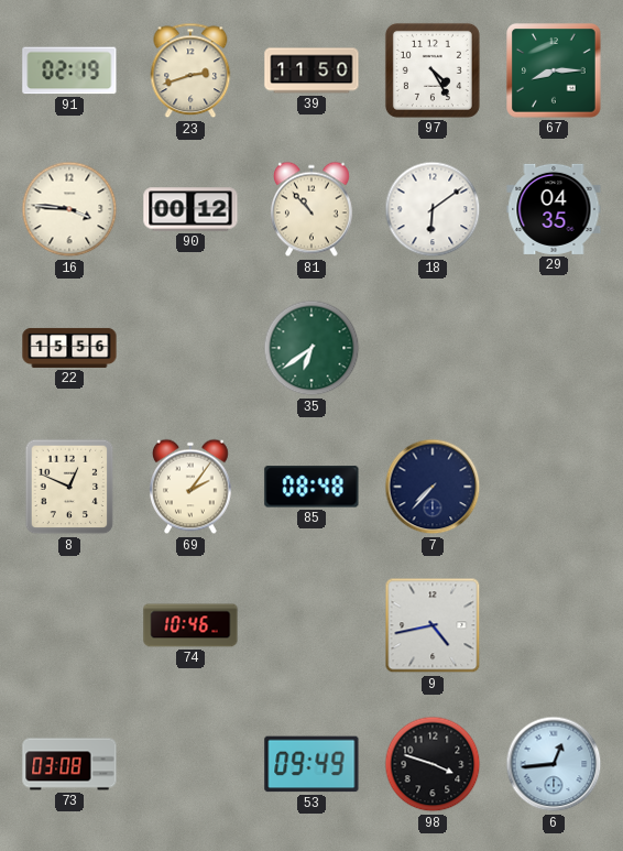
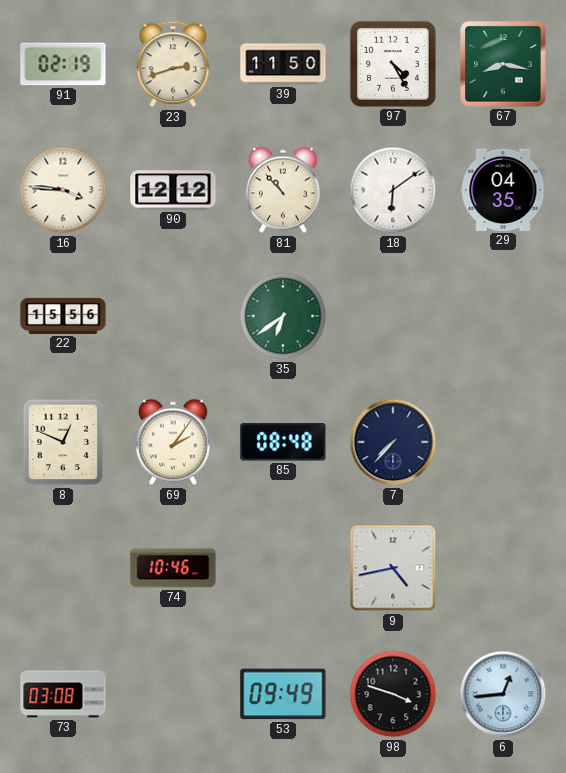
67: 8:15 -> 8:17
90: 00:12 -> 12:12
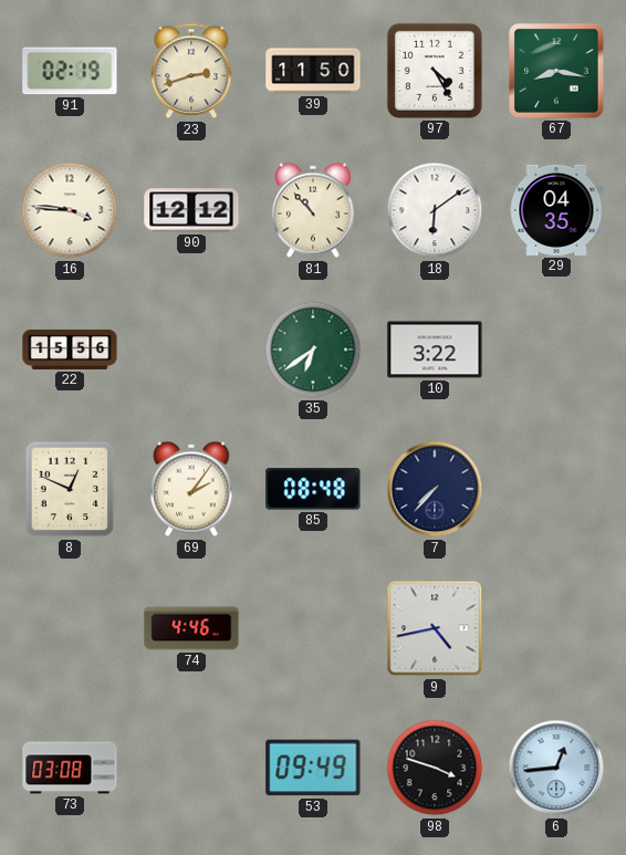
10: none -> 3:22
74: 10:46 -> 4:46
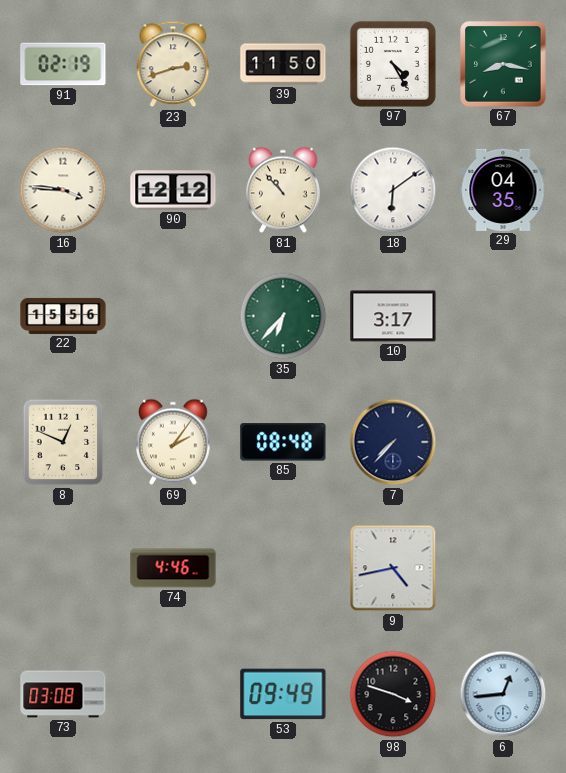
35: 6:39 -> 6:37
10: 3:22 -> 3:17
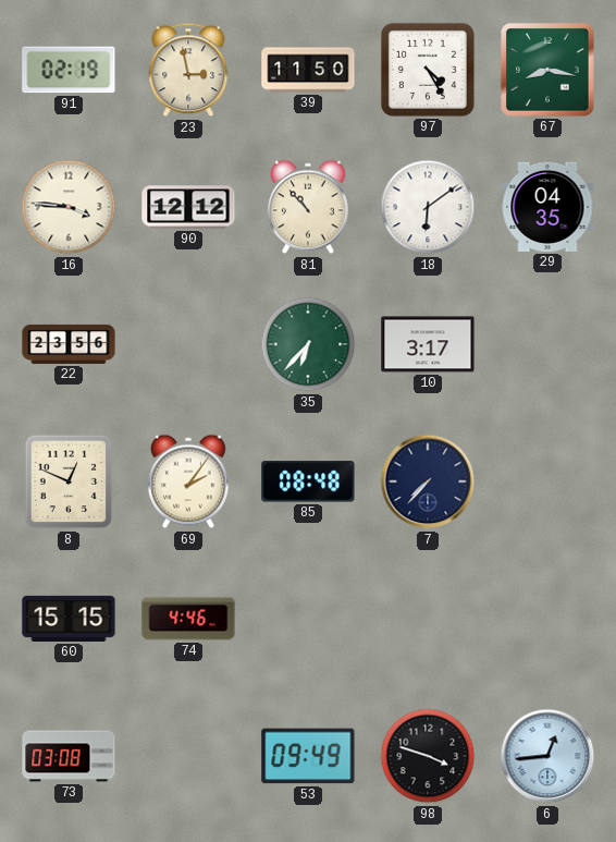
23: 2:42 -> 2:58
22: 15:56 -> 23:56
60: none -> 15:15
9: 4:43 -> none
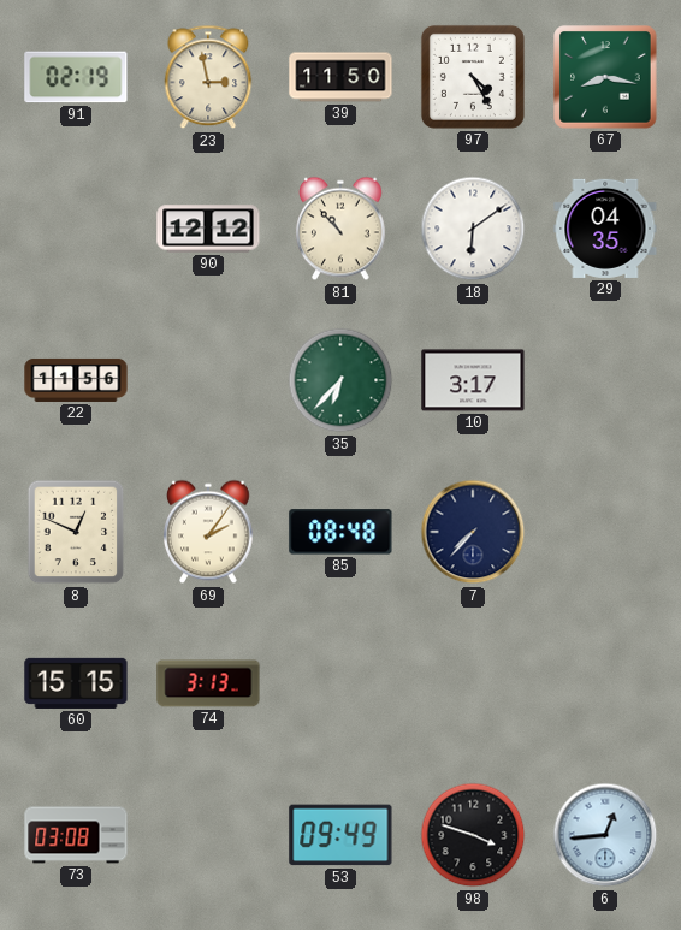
16: 3:46 -> none
22: 23:56 -> 11:56
74: 4:46 -> 3:13
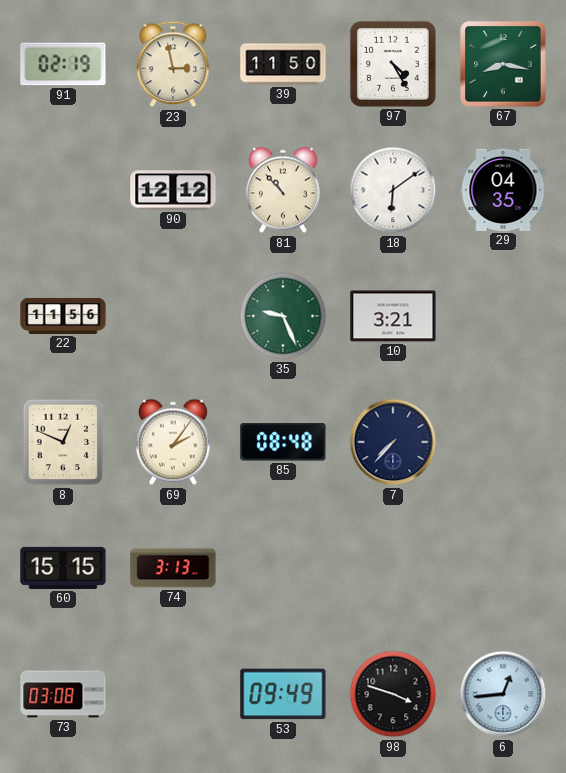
35: 6:37 -> 9:26
10: 3:17 -> 3:21
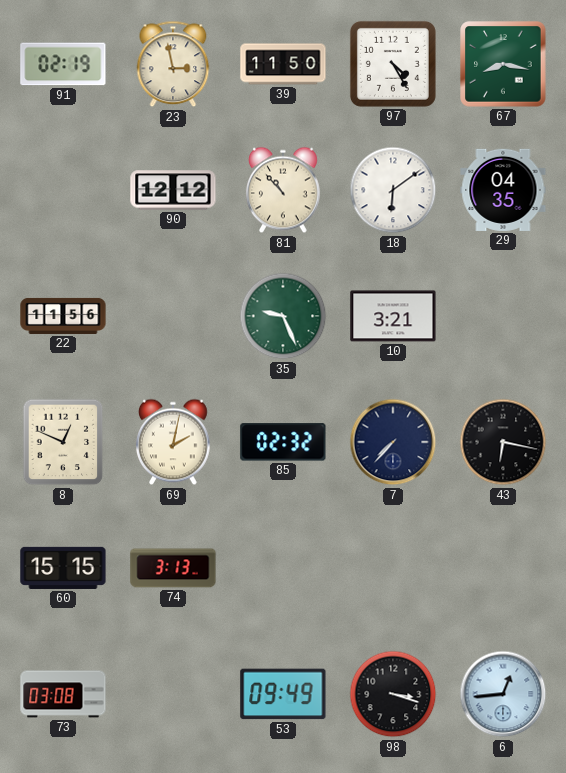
69: 2:06 -> 2:02
85: 08:48 -> 02:32
43: none -> 6:17
98: 3:48 -> 3:18
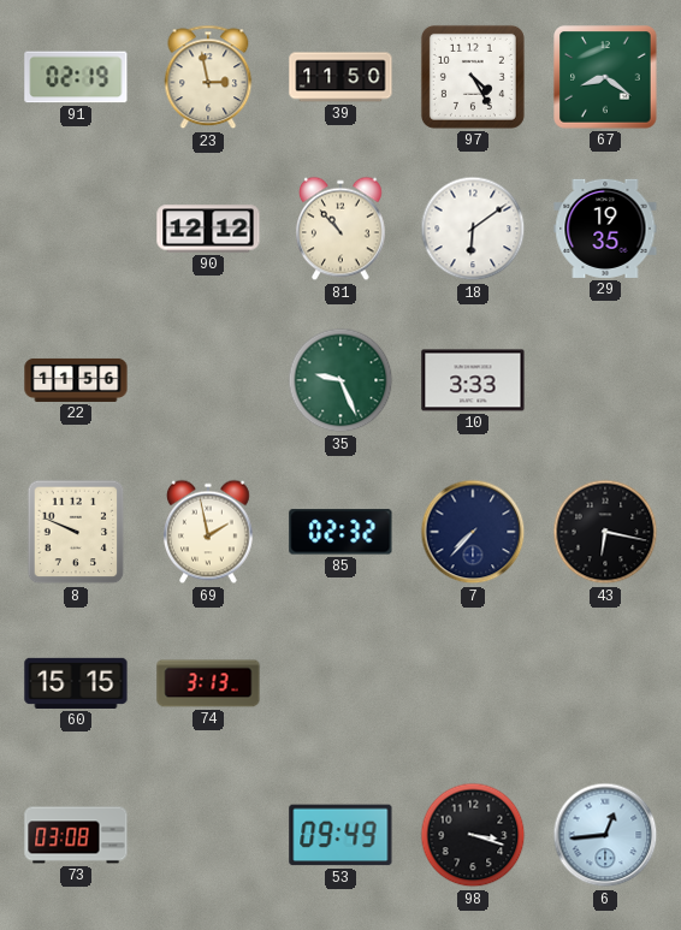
67: 8:17 -> 8:21
29: 04:35 -> 19:35
10: 3:21 -> 3:33
8: 12:49 -> 9:49
69: 2:02 -> 1:58
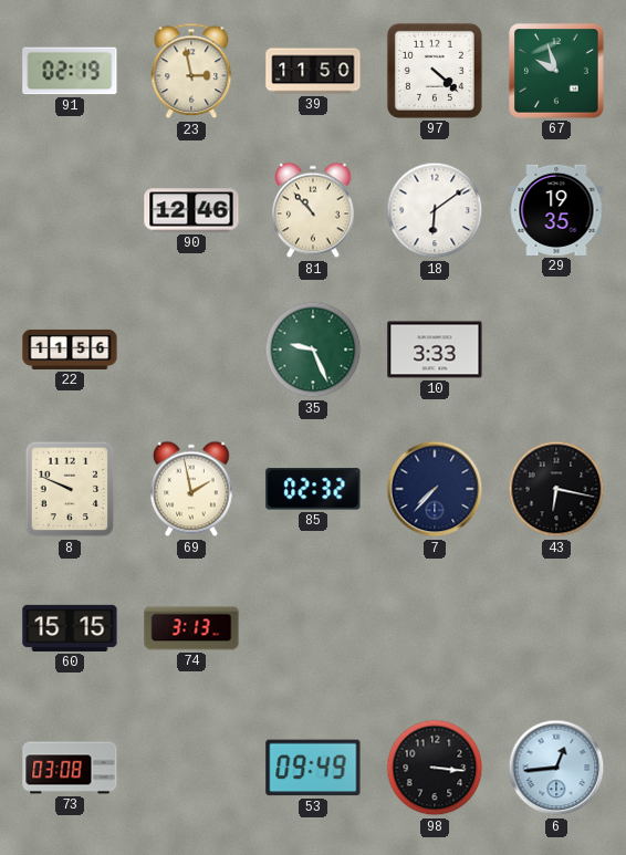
97: 4:25 -> 4:22
67: 8:21 -> 9:57
90: 12:12 -> 12:46
98: 3:18 -> 3:16
